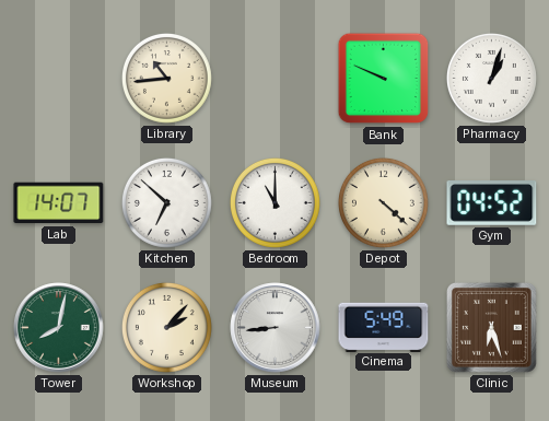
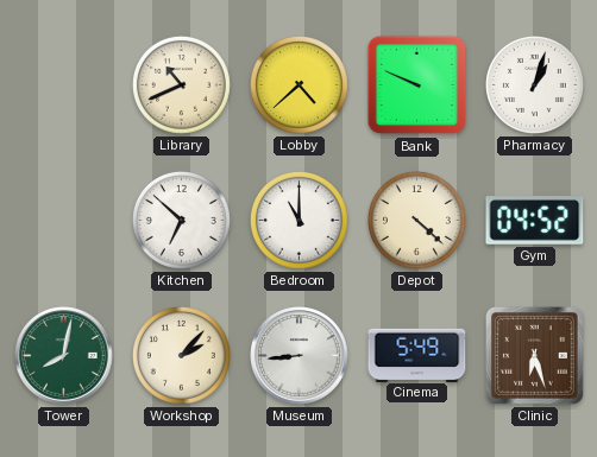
Library: 10:44 -> 10:41
Lobby: none -> 4:38
Lab: 14:07 -> none
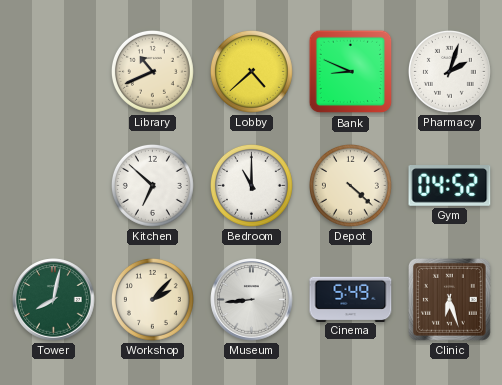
Bank: 9:49 -> 8:49
Pharmacy: 1:03 -> 2:03
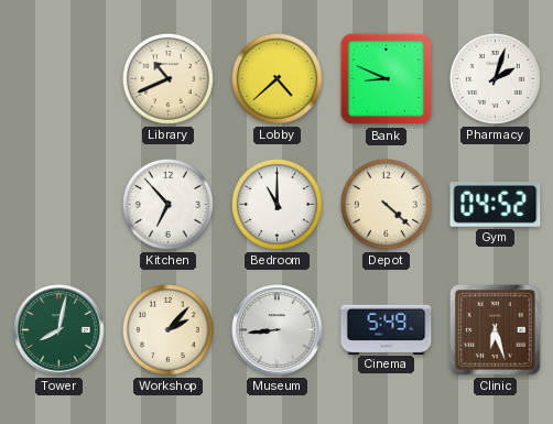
Kitchen: 6:52 -> 6:53
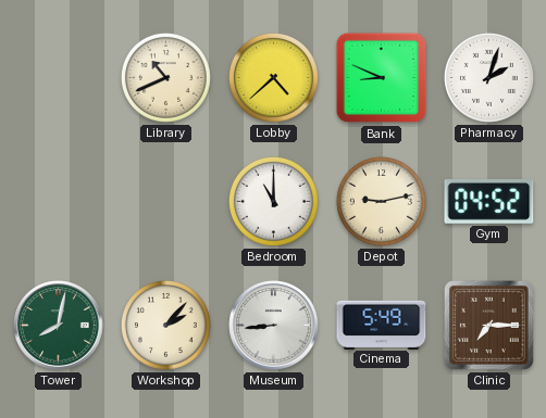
Kitchen: 6:53 -> none
Depot: 4:22 -> 9:13
Clinic: 6:27 -> 7:15
